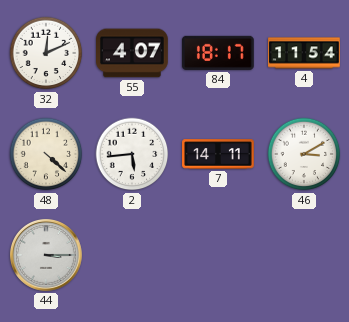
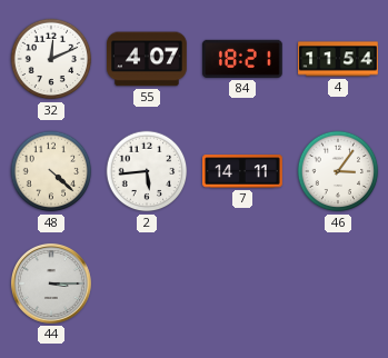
84: 18:17 -> 18:21
46: 3:10 -> 3:06
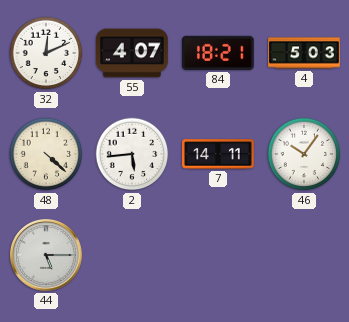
4: 11:54 -> 5:03
46: 3:06 -> 10:06
44: 3:15 -> 5:15
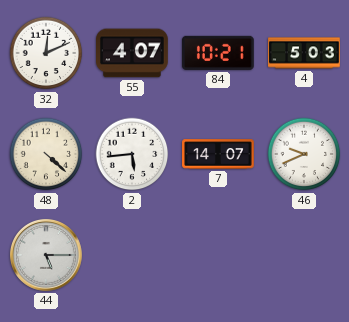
84: 18:21 -> 10:21
7: 14:11 -> 14:07
46: 10:06 -> 9:41
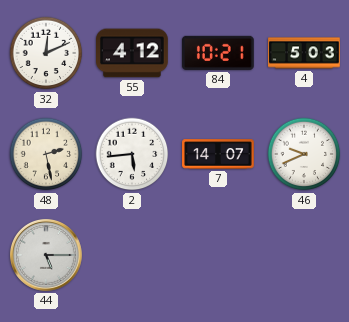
55: 4:07 -> 4:12
48: 4:22 -> 2:28
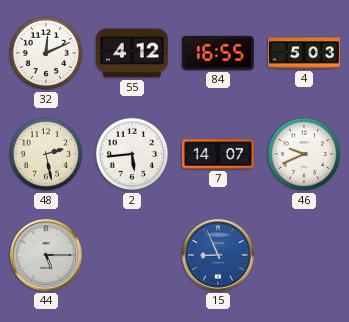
84: 10:21 -> 16:55
15: none -> 8:56
